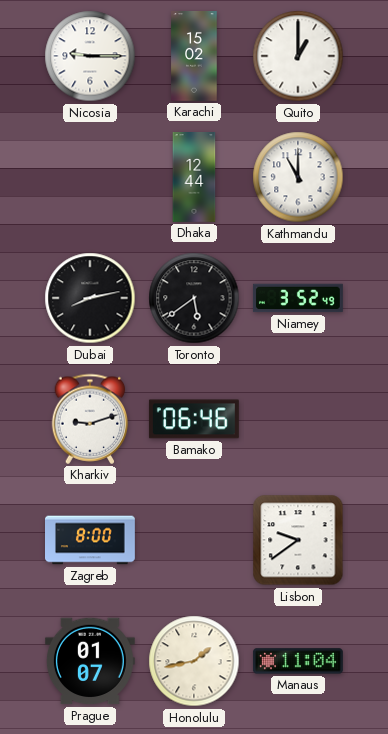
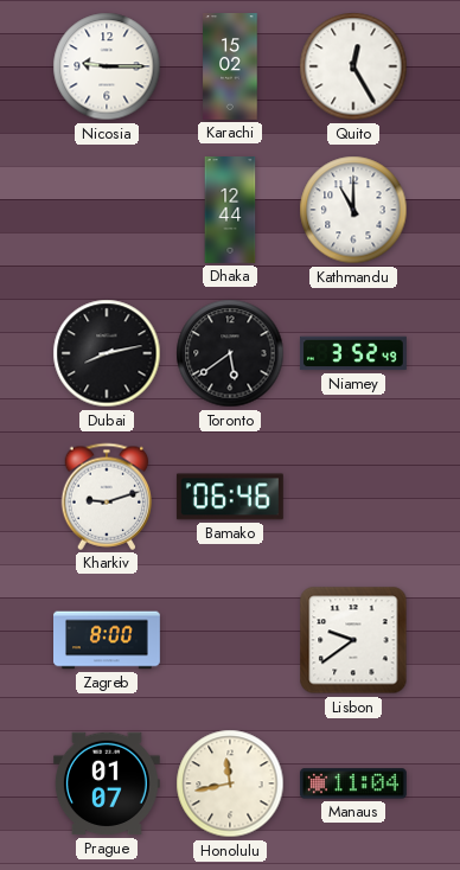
Quito: 1:00 -> 12:25
Honolulu: 1:43 -> 11:43
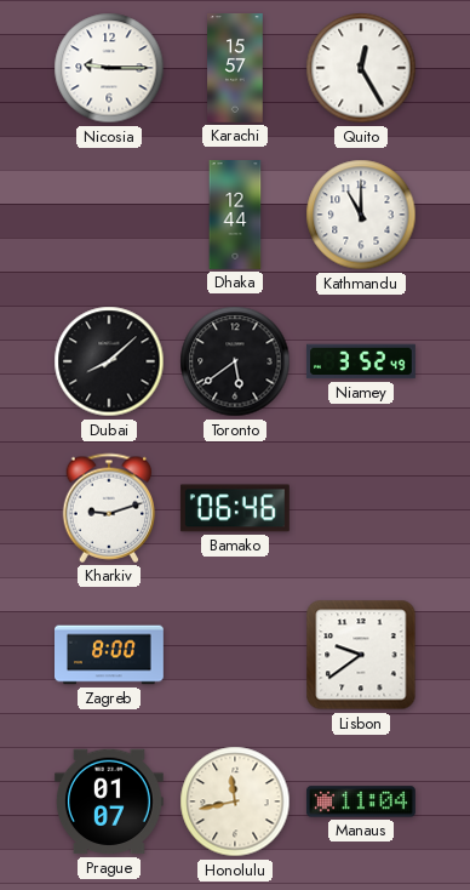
Karachi: 15:02 -> 15:57
Dubai: 8:13 -> 8:08
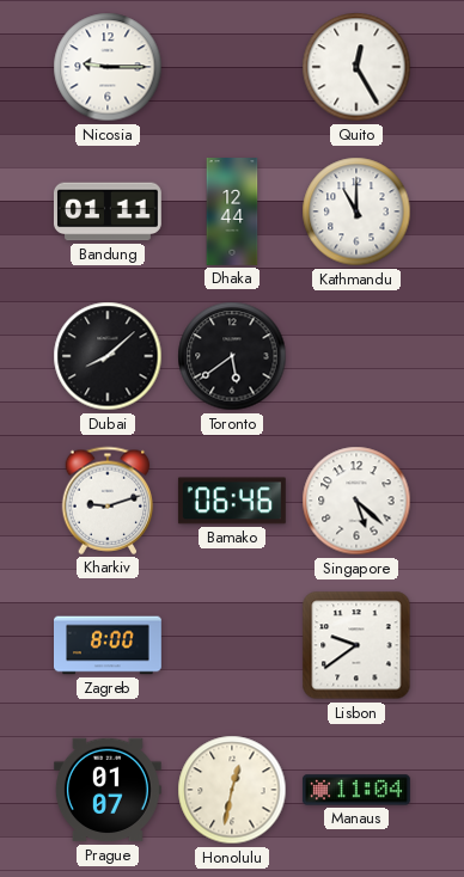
Karachi: 15:57 -> none
Bandung: none -> 01:11
Niamey: 3:52 -> none
Singapore: none -> 5:22
Honolulu: 11:43 -> 12:32
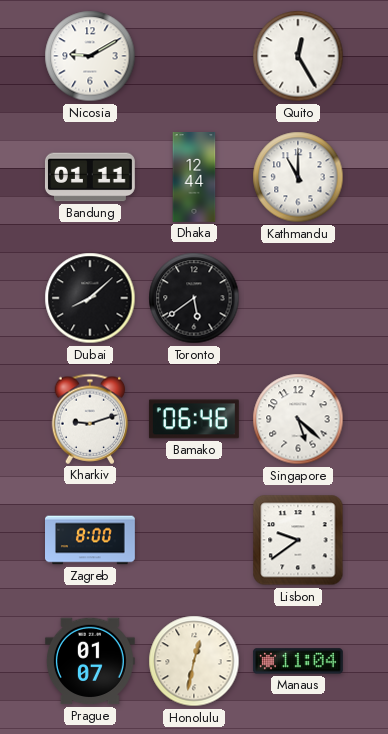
Nicosia: 9:15 -> 9:10
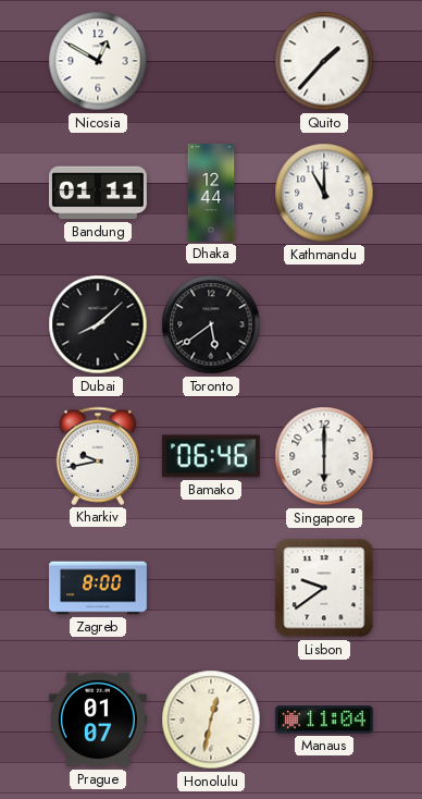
Nicosia: 9:10 -> 12:50
Quito: 12:25 -> 1:37
Kharkiv: 9:12 -> 9:43
Singapore: 5:22 -> 6:00
